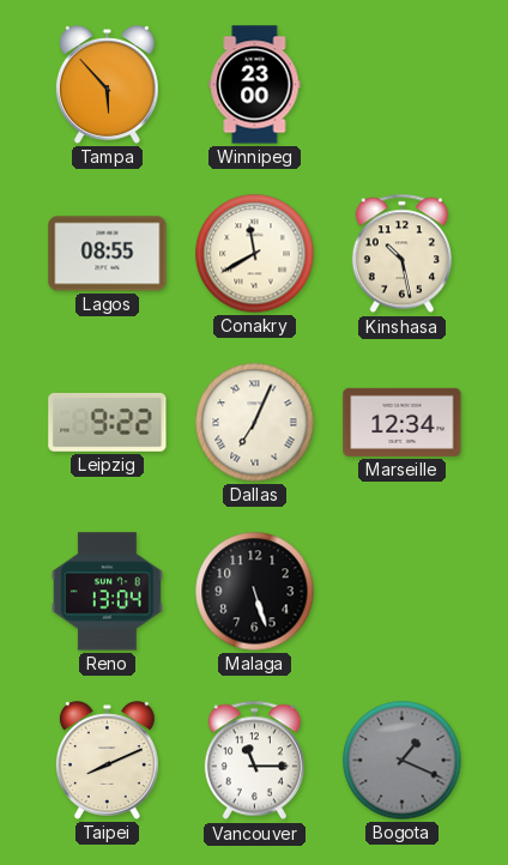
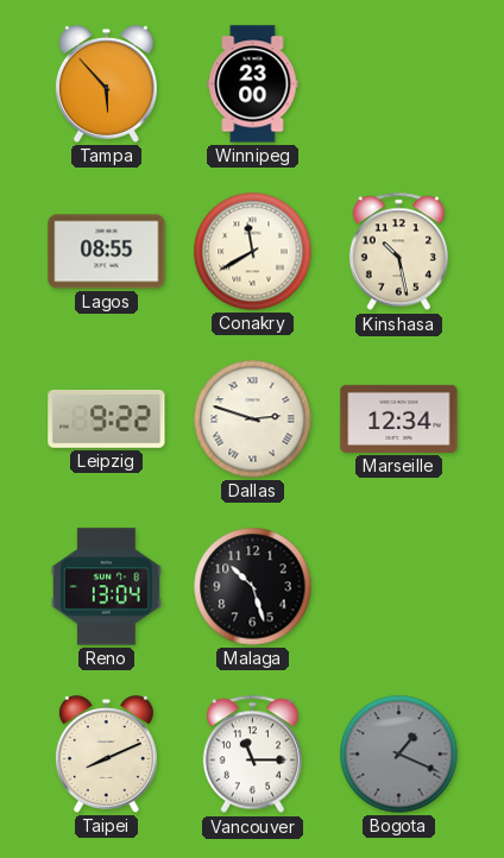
Dallas: 7:04 -> 2:48
Malaga: 5:27 -> 10:27
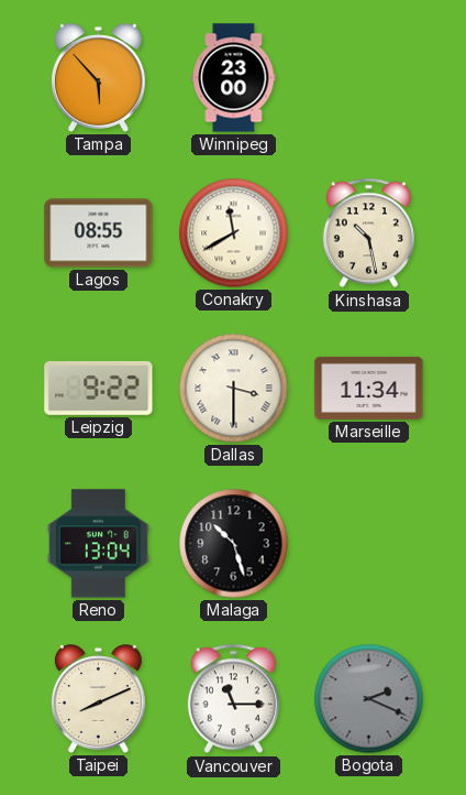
Dallas: 2:48 -> 3:30
Marseille: 12:34 -> 11:34
Bogota: 1:19 -> 2:19
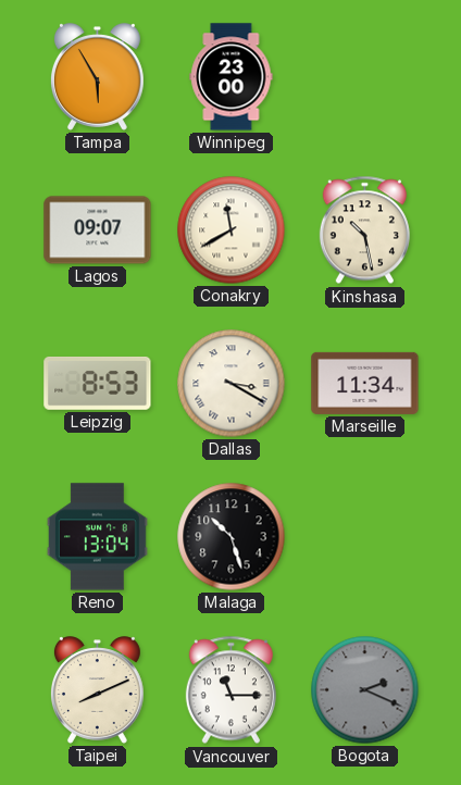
Tampa: 5:53 -> 5:55
Lagos: 08:55 -> 09:07
Leipzig: 9:22 -> 8:53
Dallas: 3:30 -> 3:20
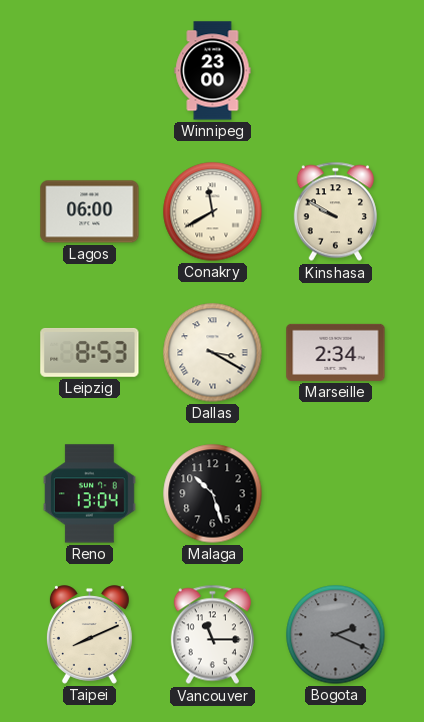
Tampa: 5:55 -> none
Lagos: 09:07 -> 06:00
Kinshasa: 10:28 -> 9:50
Marseille: 11:34 -> 2:34
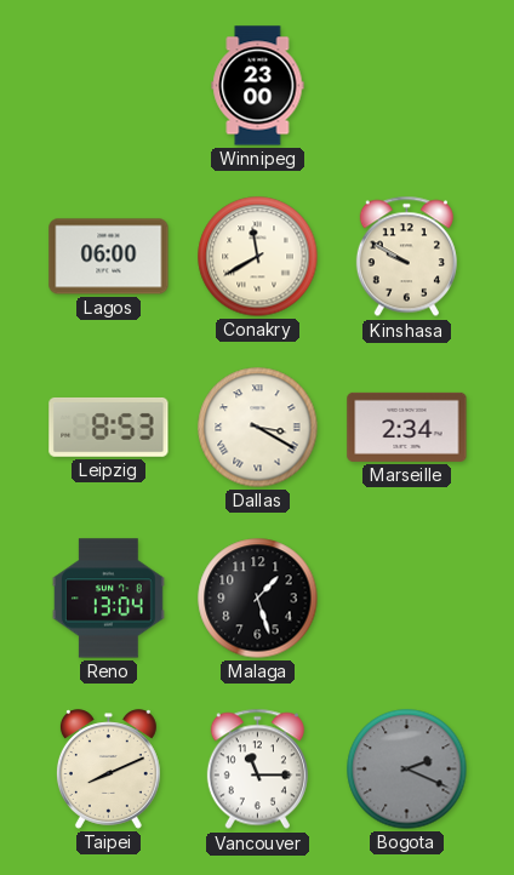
Malaga: 10:27 -> 1:27
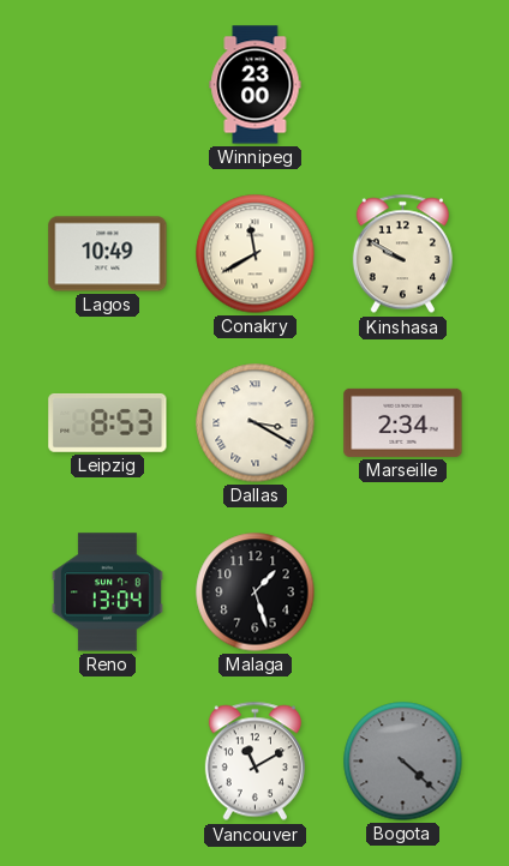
Lagos: 06:00 -> 10:49
Taipei: 8:11 -> none
Vancouver: 11:15 -> 11:10
Bogota: 2:19 -> 4:22
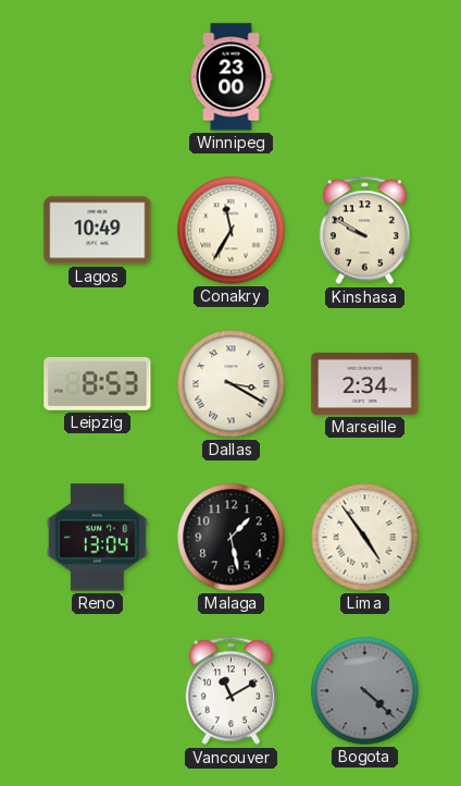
Conakry: 11:40 -> 11:35
Malaga: 1:27 -> 1:28
Lima: none -> 4:54
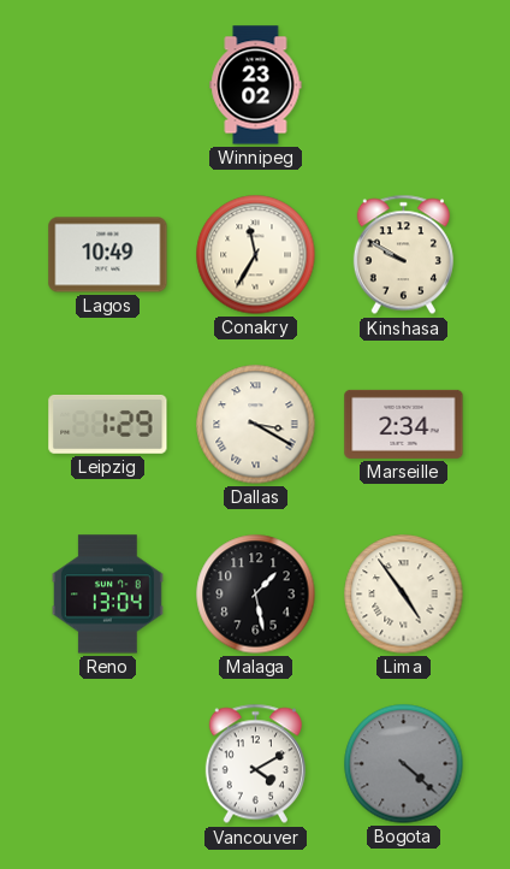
Winnipeg: 23:00 -> 23:02
Leipzig: 8:53 -> 1:29
Vancouver: 11:10 -> 4:10
